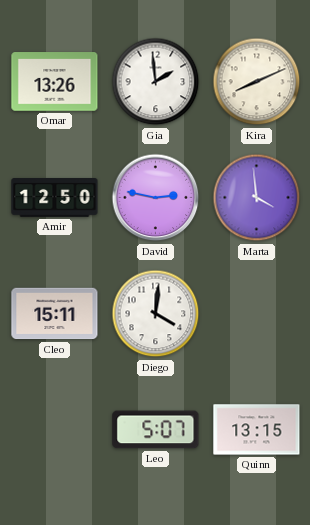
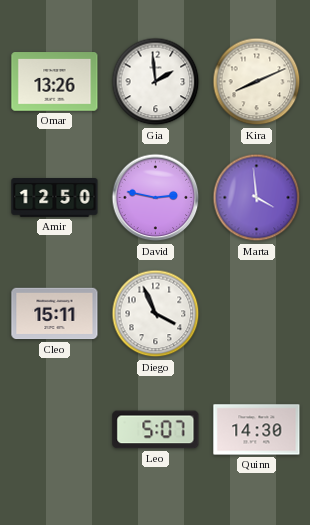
Diego: 4:01 -> 3:56
Quinn: 13:15 -> 14:30
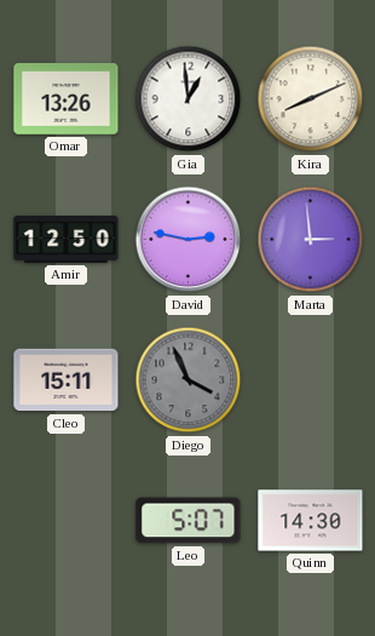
Gia: 1:59 -> 12:59
Marta: 3:59 -> 2:59
Diego dial: white -> grey
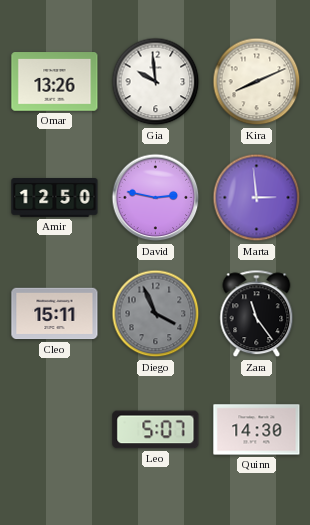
Gia: 12:59 -> 9:59
Zara: none -> 11:24
